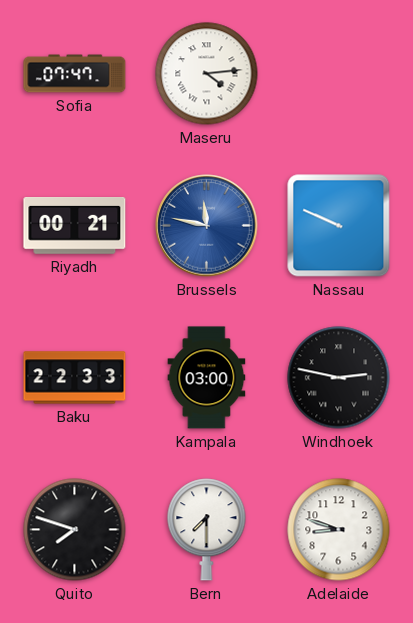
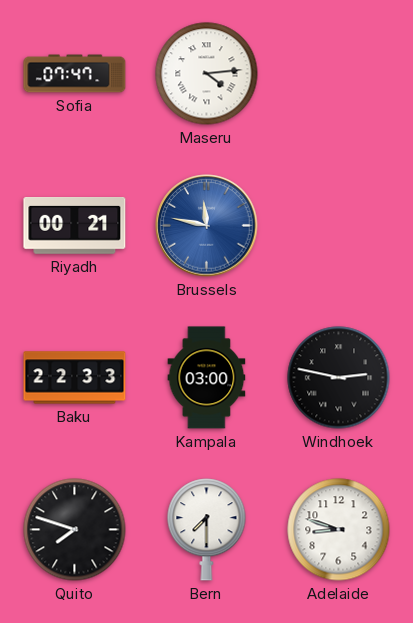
Nassau: 9:49 -> none
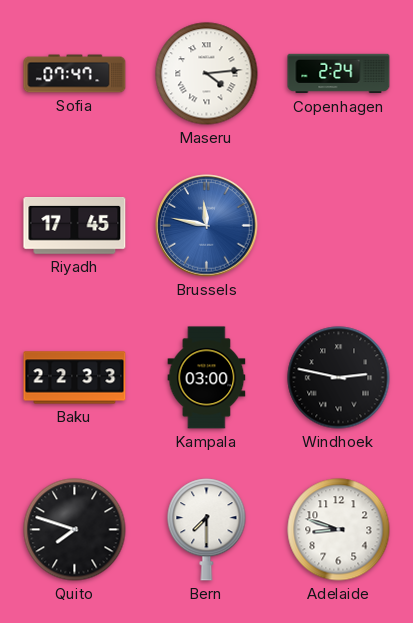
Copenhagen: none -> 2:24
Riyadh: 00:21 -> 17:45
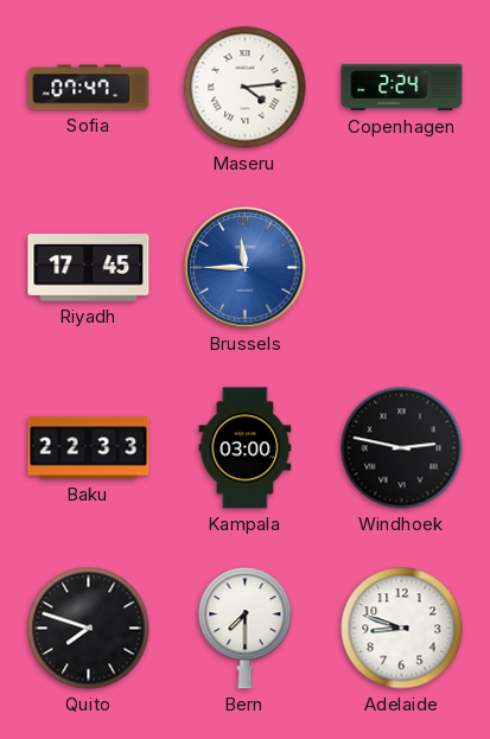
Brussels: 11:47 -> 11:45
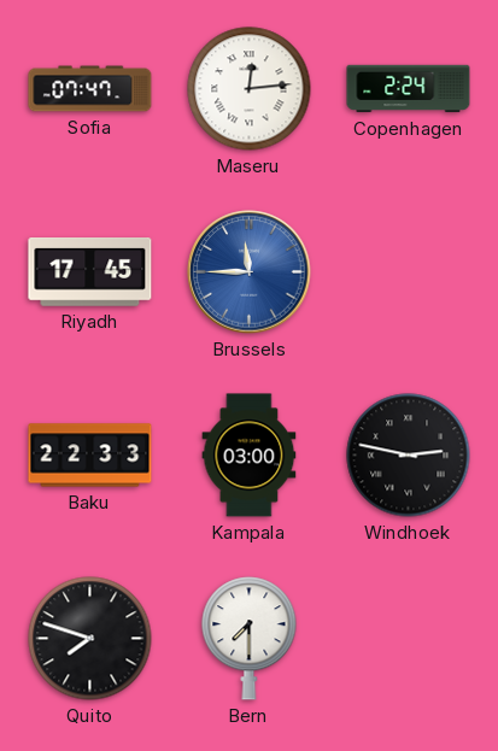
Maseru: 4:14 -> 12:14
Adelaide: 8:48 -> none
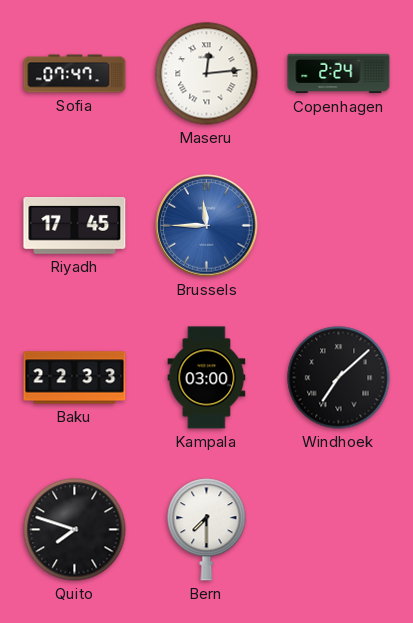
Windhoek: 2:47 -> 7:08
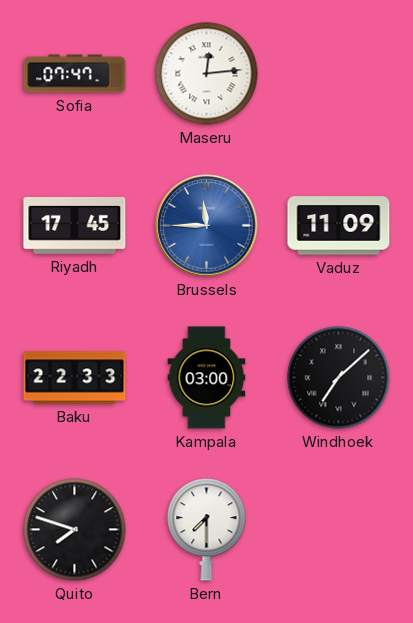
Copenhagen: 2:24 -> none
Vaduz: none -> 11:09
